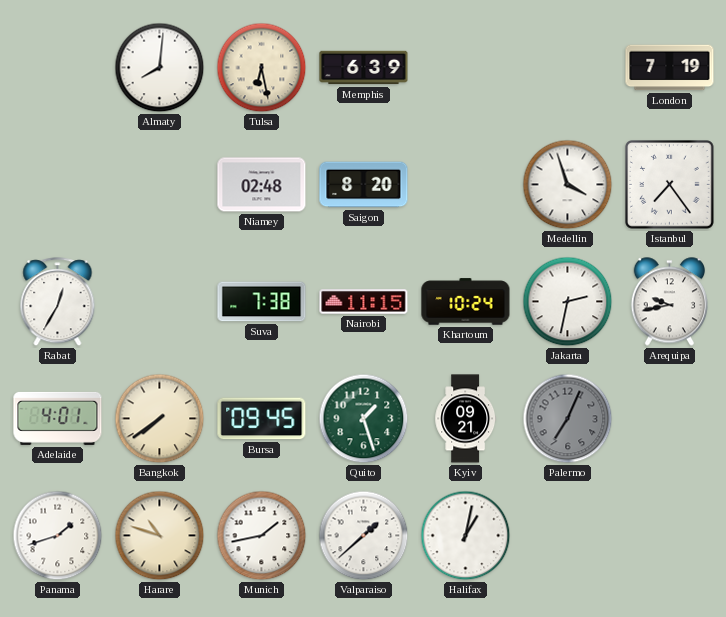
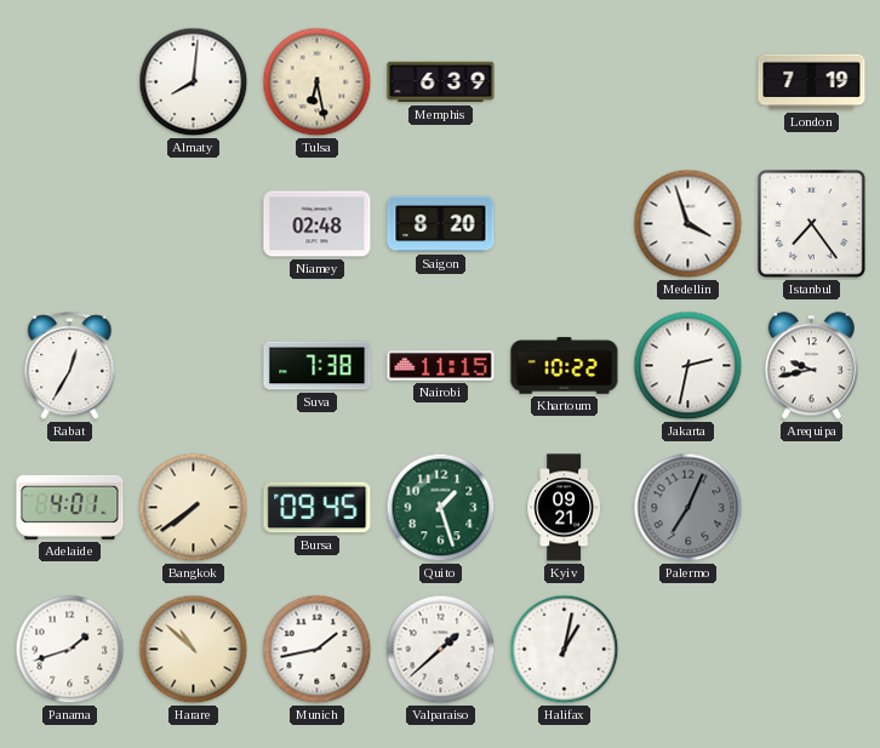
Khartoum: 10:24 -> 10:22
Harare: 10:48 -> 10:52
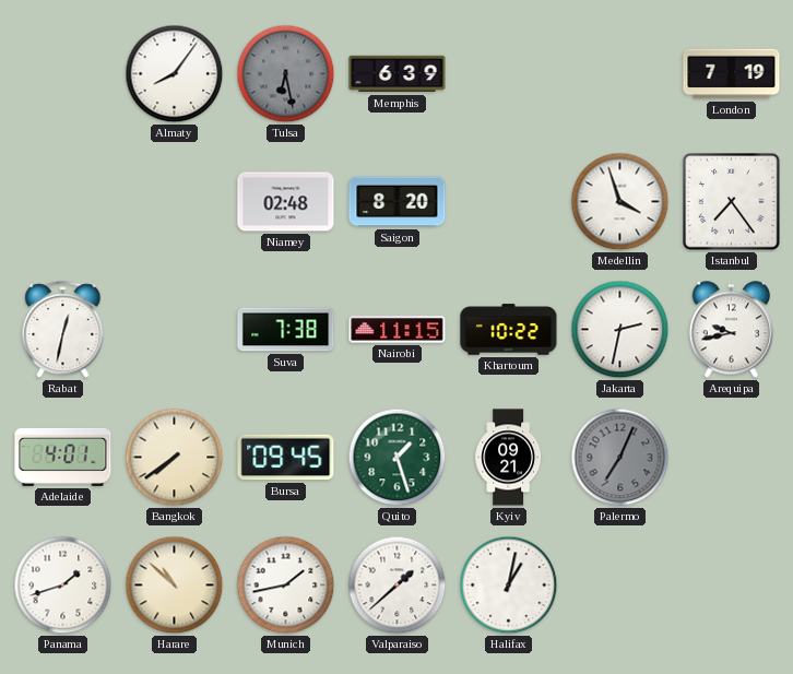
Almaty: 8:01 -> 8:06
Tulsa dial: cream -> grey
Rabat: 12:35 -> 12:32
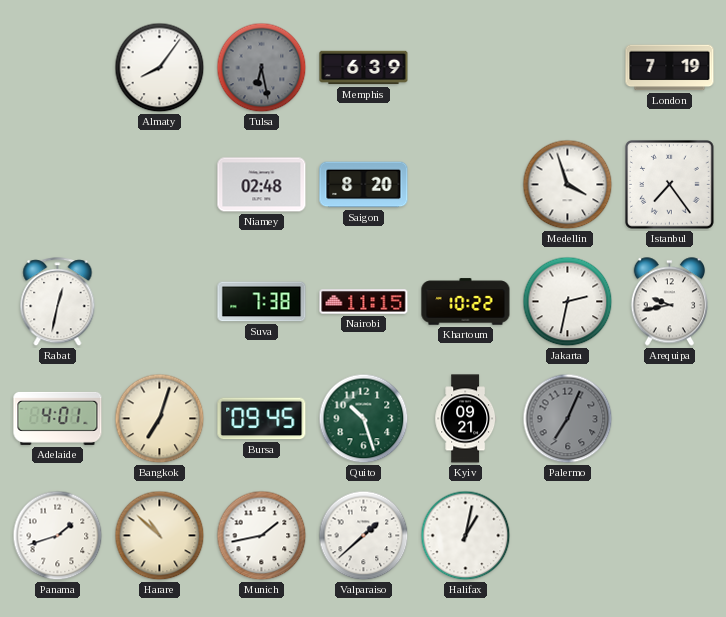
Bangkok: 7:39 -> 7:03
Quito: 1:27 -> 10:27
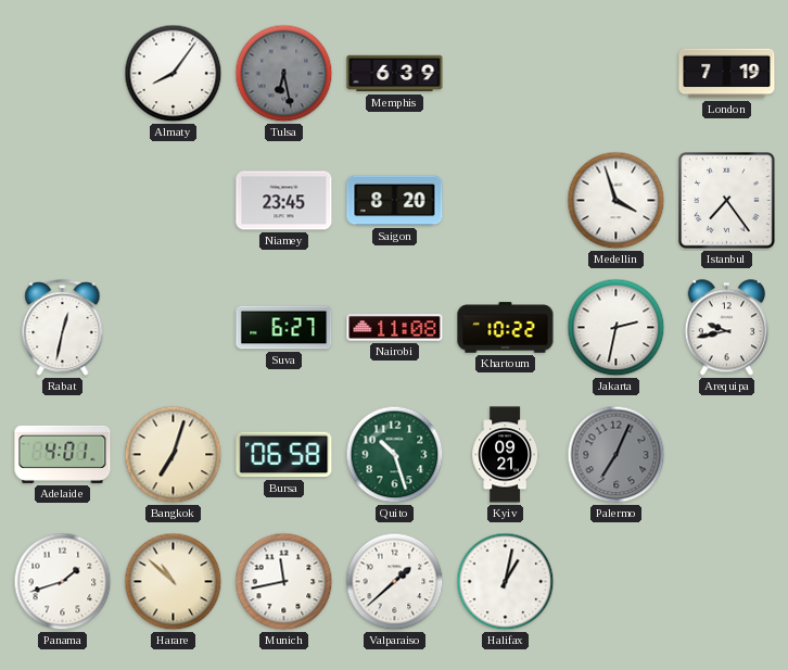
Niamey: 02:48 -> 23:45
Suva: 7:38 -> 6:27
Nairobi: 11:15 -> 11:08
Bursa: 09:45 -> 06:58
Munich: 1:43 -> 11:43
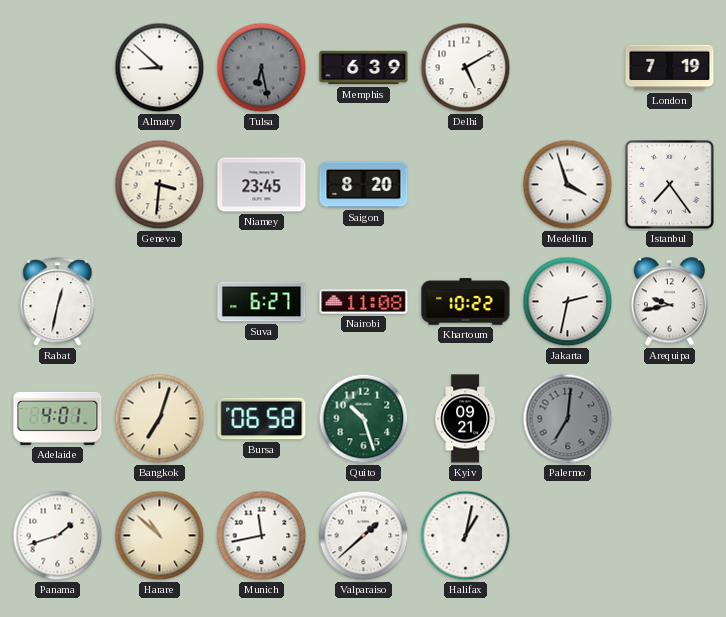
Almaty: 8:06 -> 8:52
Delhi: none -> 5:10
Geneva: none -> 3:31
Palermo: 7:04 -> 7:01
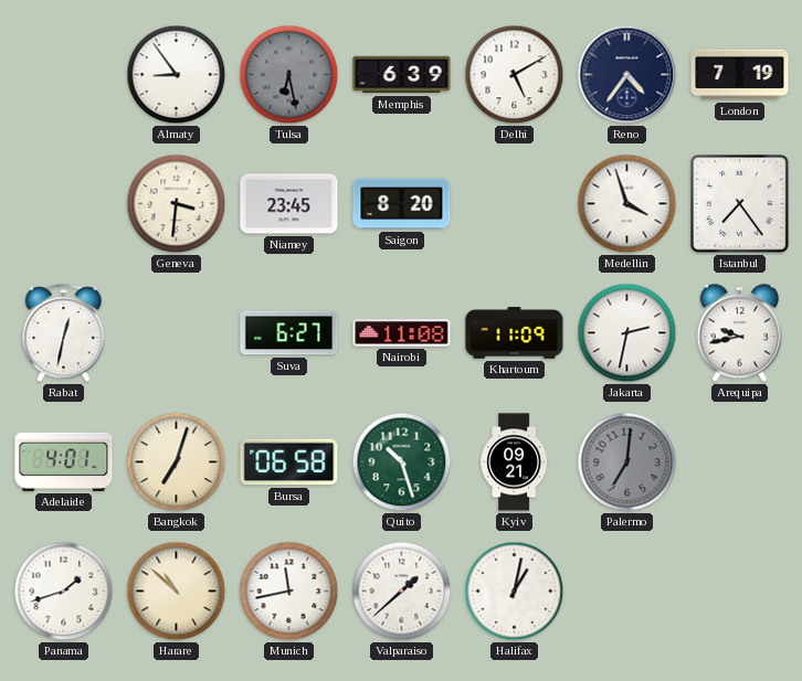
Almaty: 8:52 -> 8:54
Reno: none -> 4:36
Khartoum: 10:22 -> 11:09
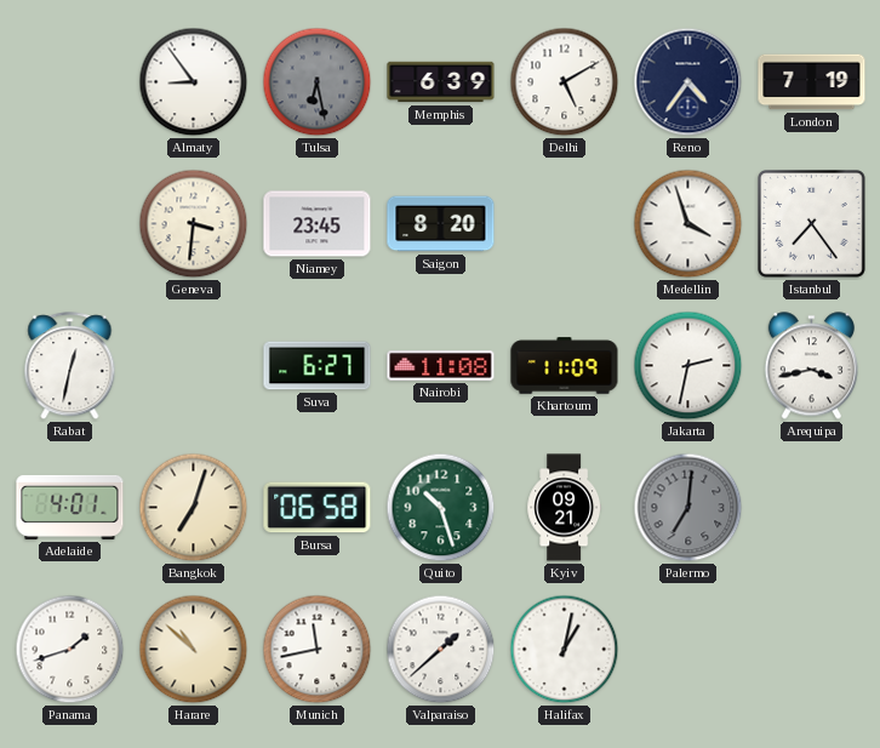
Arequipa: 9:43 -> 3:43
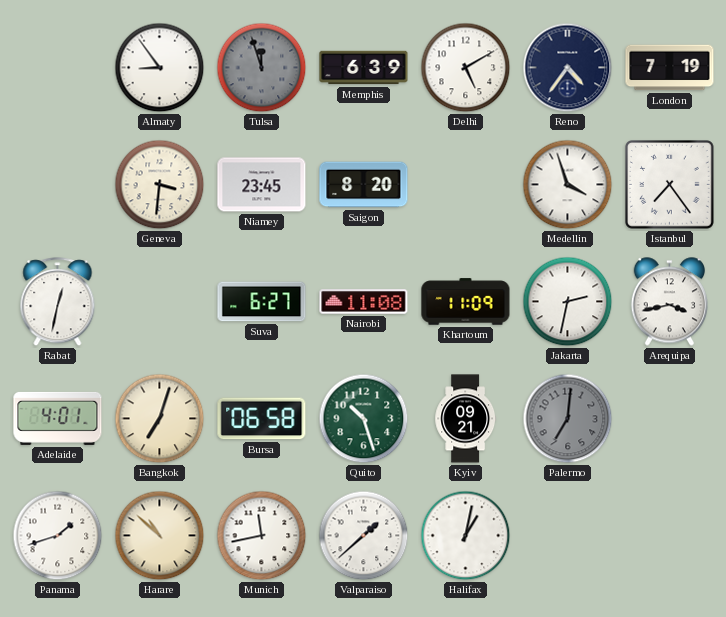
Tulsa: 6:28 -> 11:57
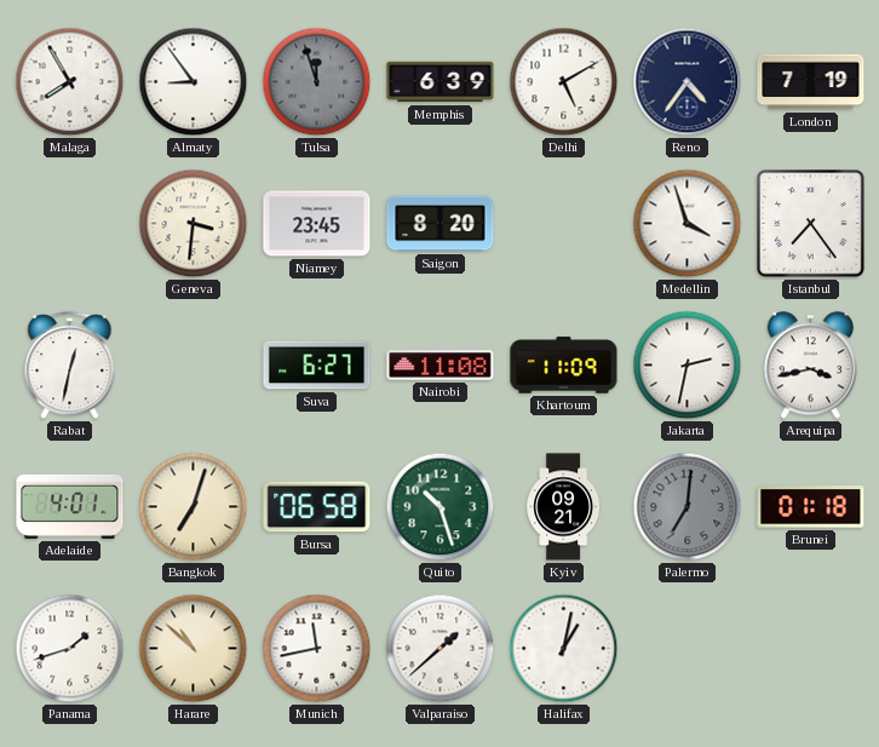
Malaga: none -> 7:55
Brunei: none -> 01:18
